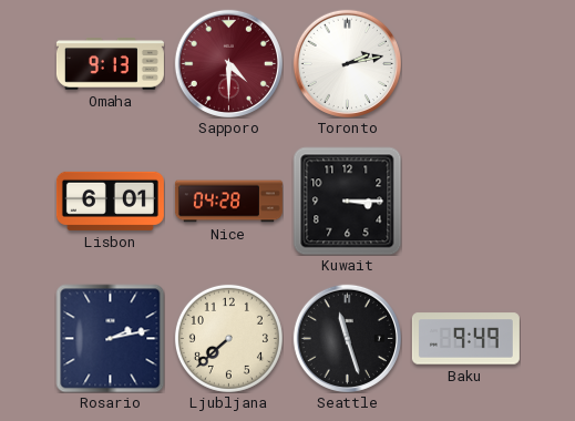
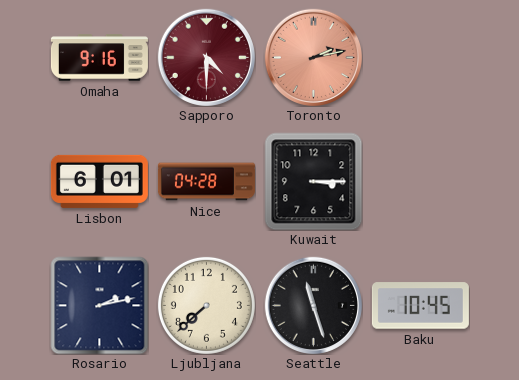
Omaha: 9:13 -> 9:16
Toronto dial: white -> salmon
Baku: 9:49 -> 10:45
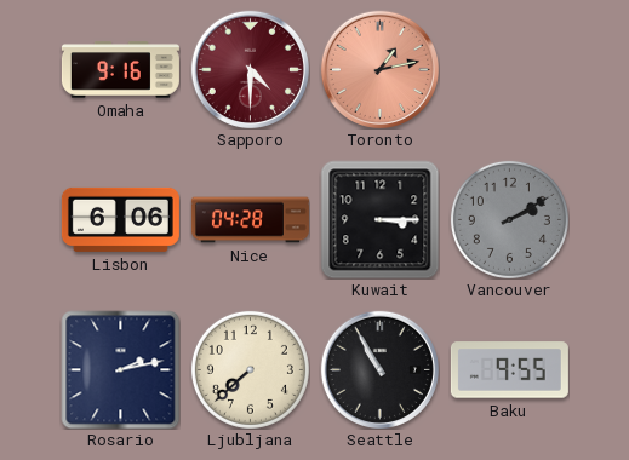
Toronto: 2:13 -> 1:13
Lisbon: 6:01 -> 6:06
Vancouver: none -> 2:10
Seattle: 11:27 -> 10:55
Baku: 10:45 -> 9:55
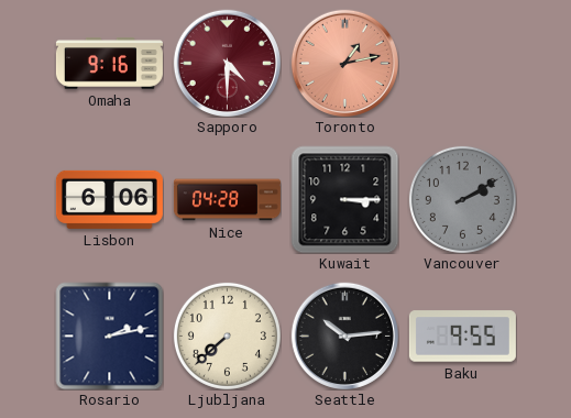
Seattle: 10:55 -> 10:14
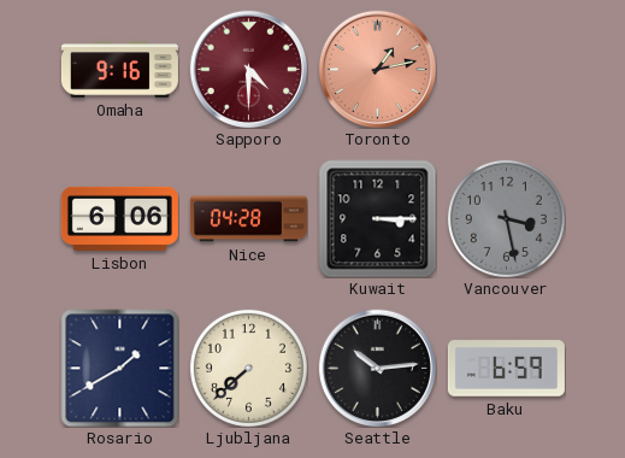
Vancouver: 2:10 -> 3:28
Rosario: 2:13 -> 1:40
Baku: 9:55 -> 6:59
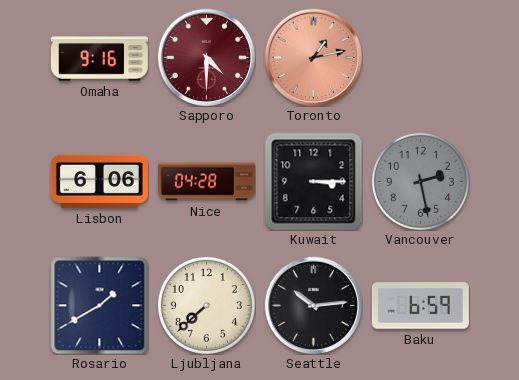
Vancouver: 3:28 -> 2:28
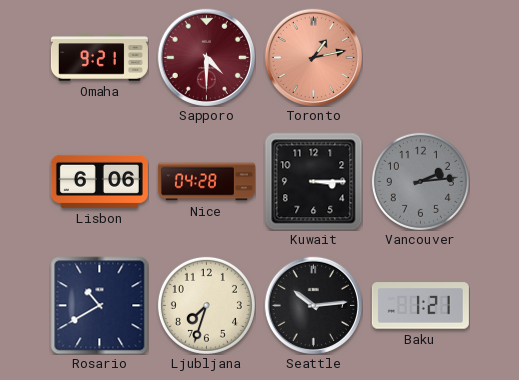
Omaha: 9:16 -> 9:21
Vancouver: 2:28 -> 2:14
Rosario: 1:40 -> 10:40
Ljubljana: 7:38 -> 7:33
Baku: 6:59 -> 1:21
